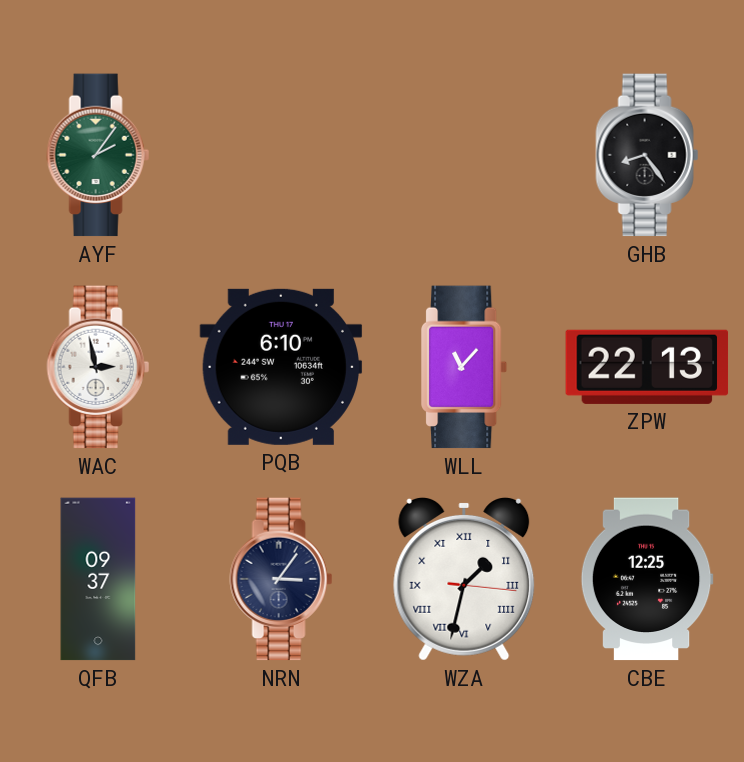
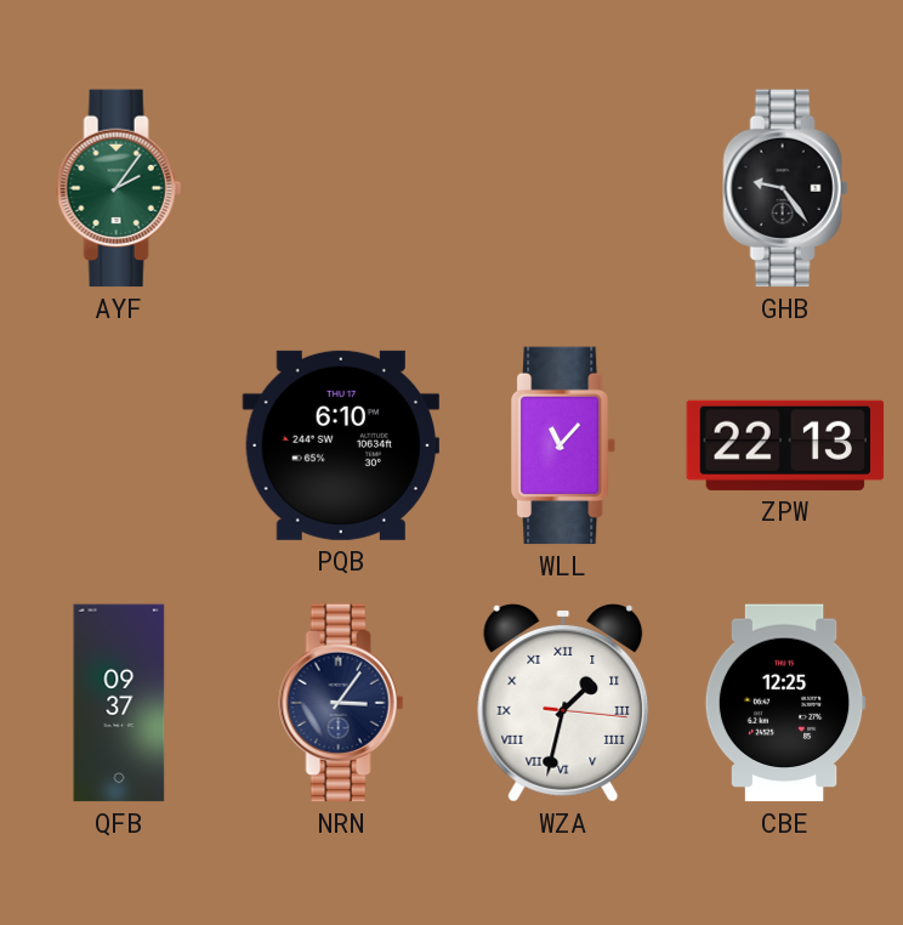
GHB: 8:24 -> 9:24
WAC: 2:58 -> none
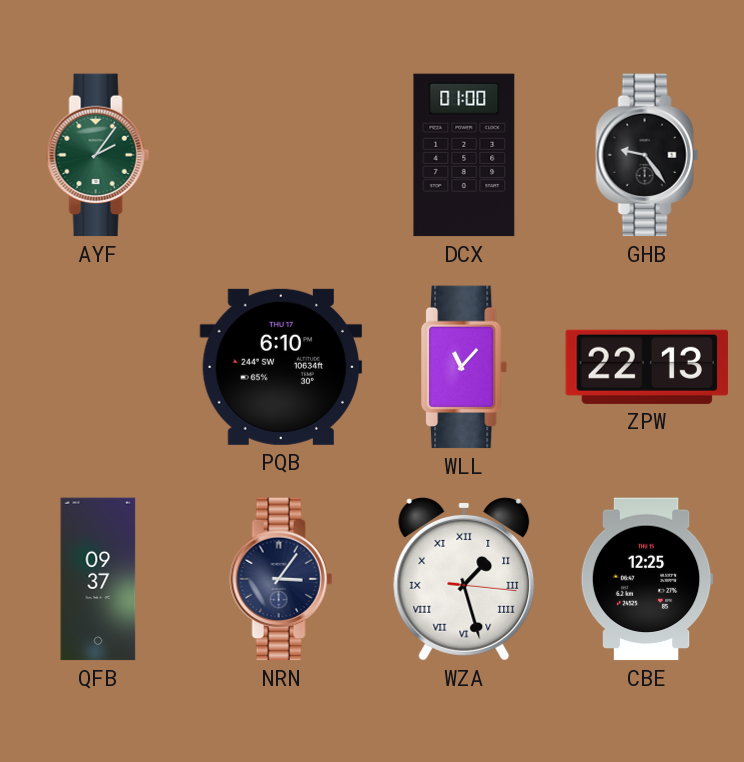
DCX: none -> 01:00
WZA: 1:32 -> 1:27
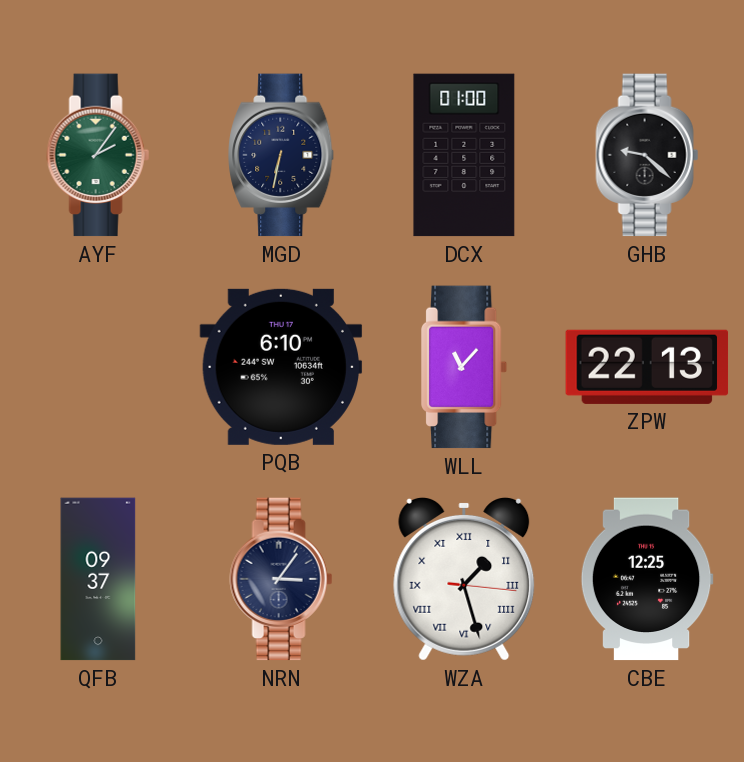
MGD: none -> 6:32
GHB: 9:24 -> 9:22
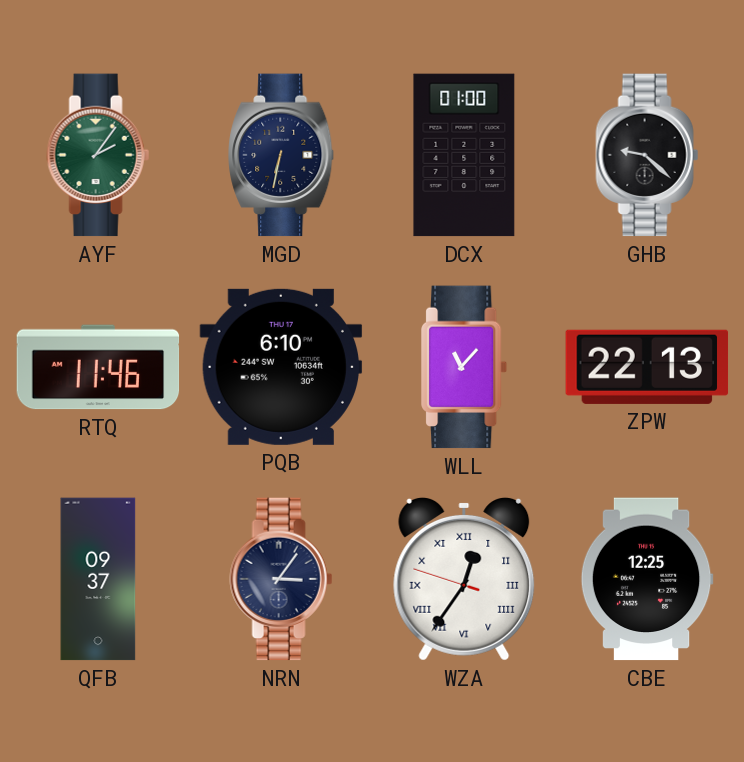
RTQ: none -> 11:46
WZA: 1:27 -> 12:35
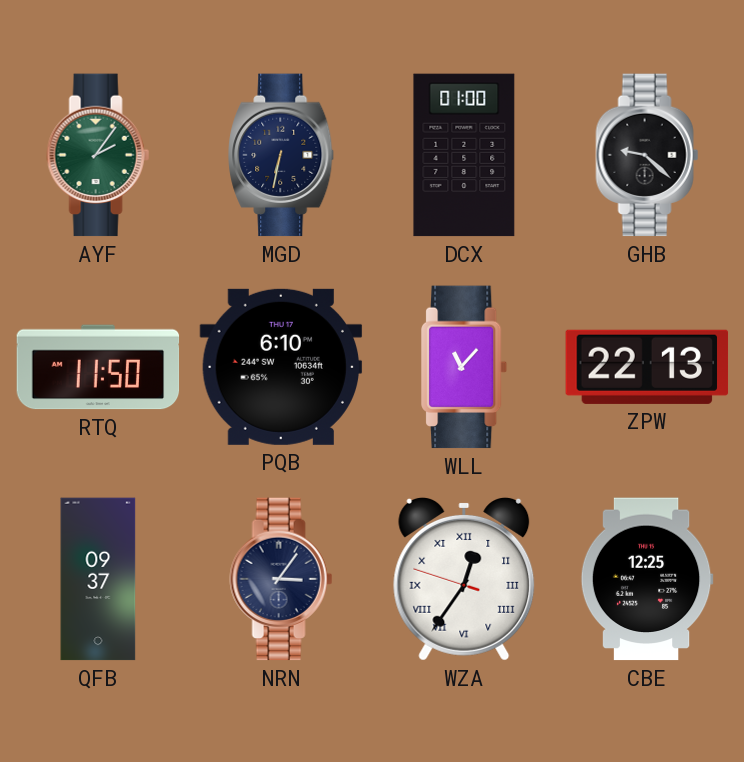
RTQ: 11:46 -> 11:50
